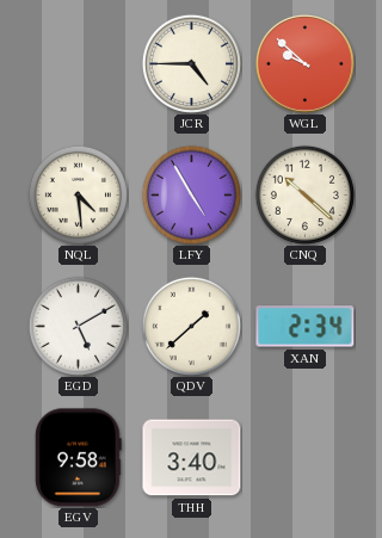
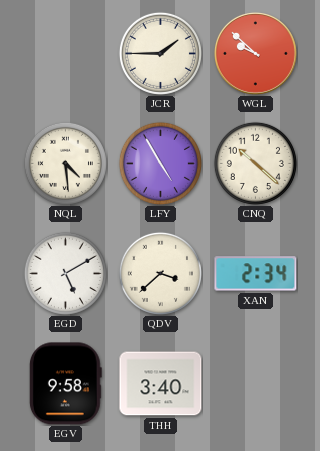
JCR: 4:45 -> 1:45
QDV: 1:38 -> 3:38
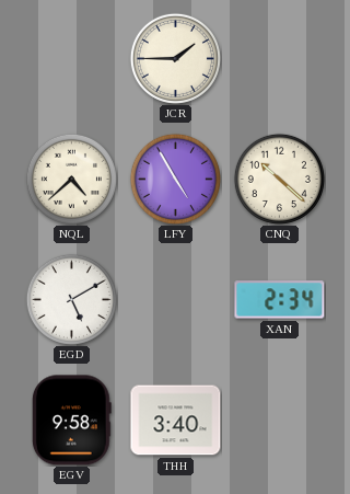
WGL: 9:52 -> none
NQL: 4:29 -> 4:38
QDV: 3:38 -> none
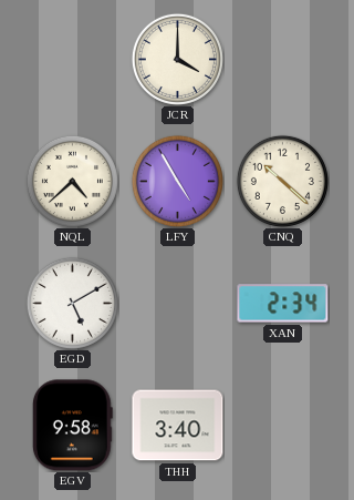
JCR: 1:45 -> 4:00
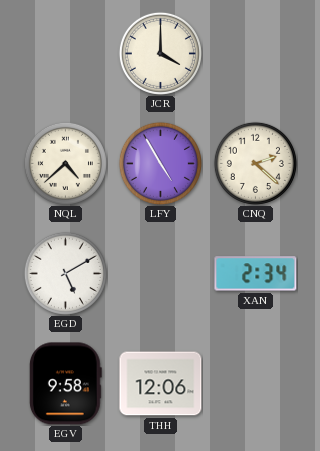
CNQ: 10:22 -> 2:22
THH: 3:40 -> 12:06
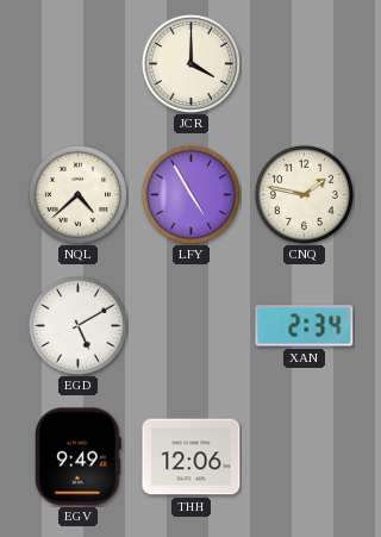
CNQ: 2:22 -> 1:47
EGV: 9:58 -> 9:49
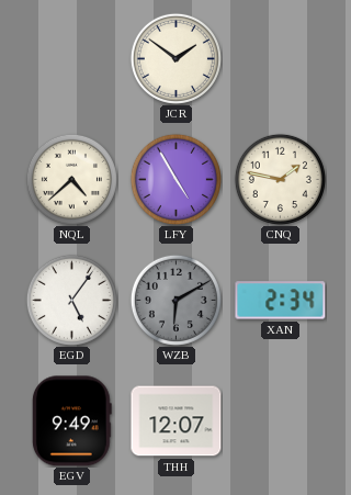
JCR: 4:00 -> 1:51
EGD: 5:10 -> 5:06
WZB: none -> 6:10
THH: 12:06 -> 12:07
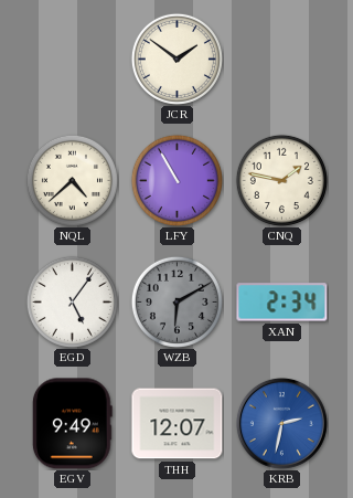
LFY: 4:55 -> 10:55
KRB: none -> 2:32
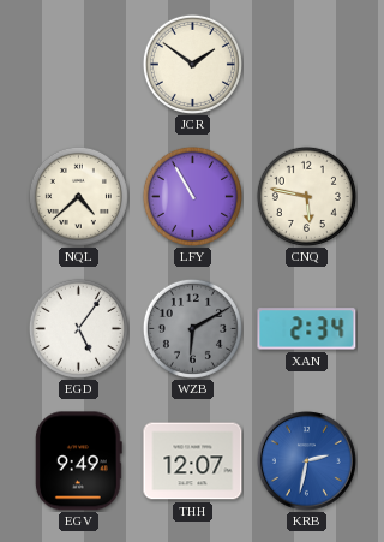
CNQ: 1:47 -> 5:47
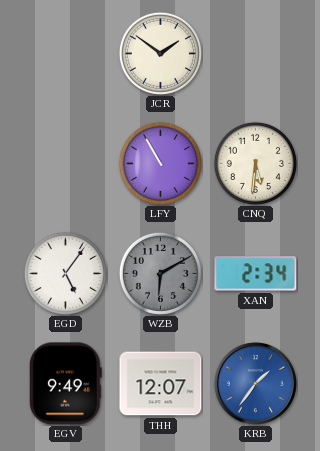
NQL: 4:38 -> none
CNQ: 5:47 -> 5:31
KRB: 2:32 -> 1:36
